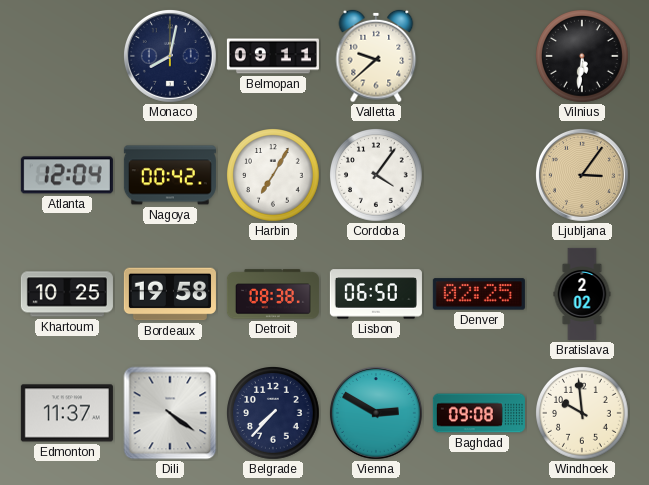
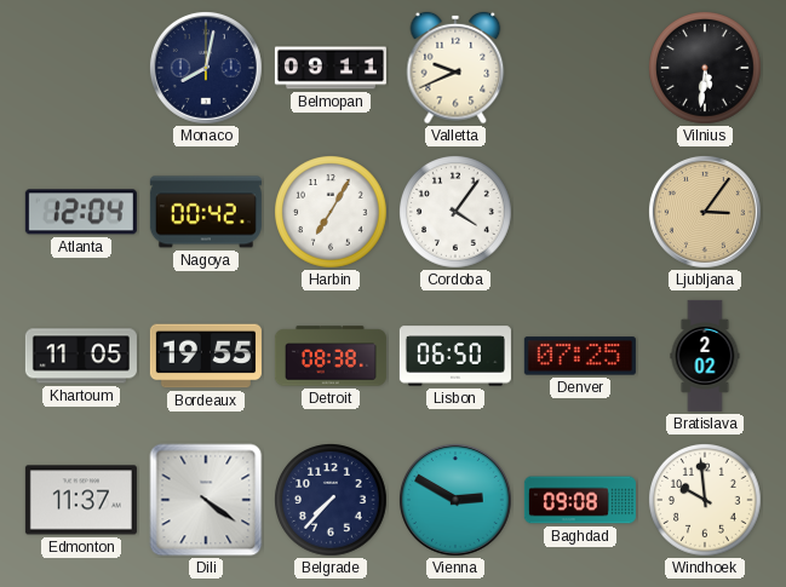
Valletta: 9:38 -> 9:41
Khartoum: 10:25 -> 11:05
Bordeaux: 19:58 -> 19:55
Denver: 02:25 -> 07:25
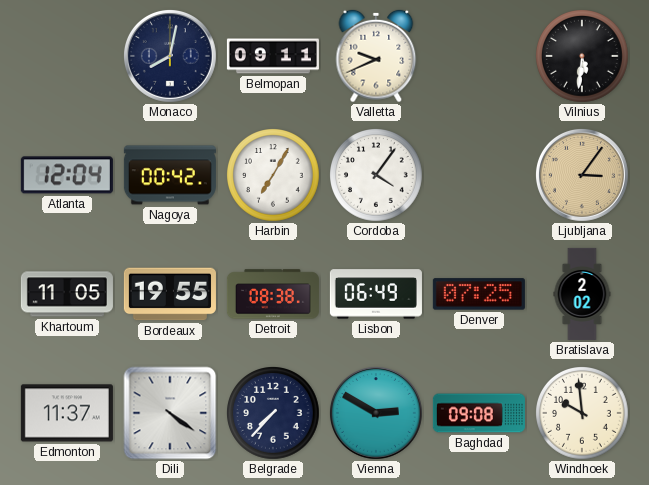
Lisbon: 06:50 -> 06:49
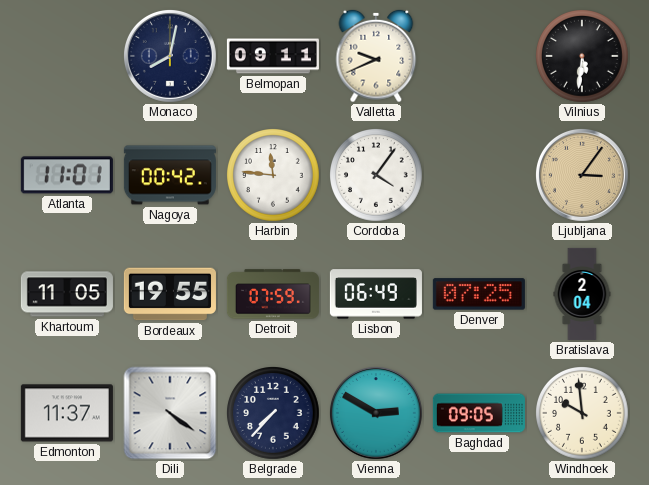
Atlanta: 12:04 -> 11:01
Harbin: 7:05 -> 11:46
Detroit: 08:38 -> 07:59
Bratislava: 2:02 -> 2:04
Baghdad: 09:08 -> 09:05
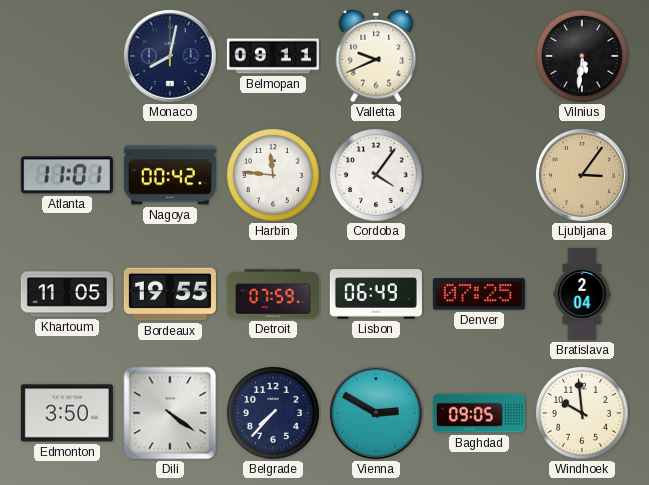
Edmonton: 11:37 -> 3:50
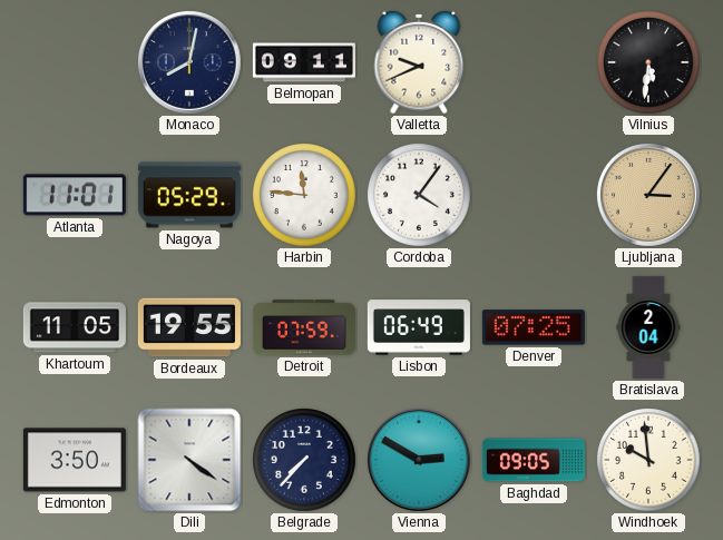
Nagoya: 00:42 -> 05:29
